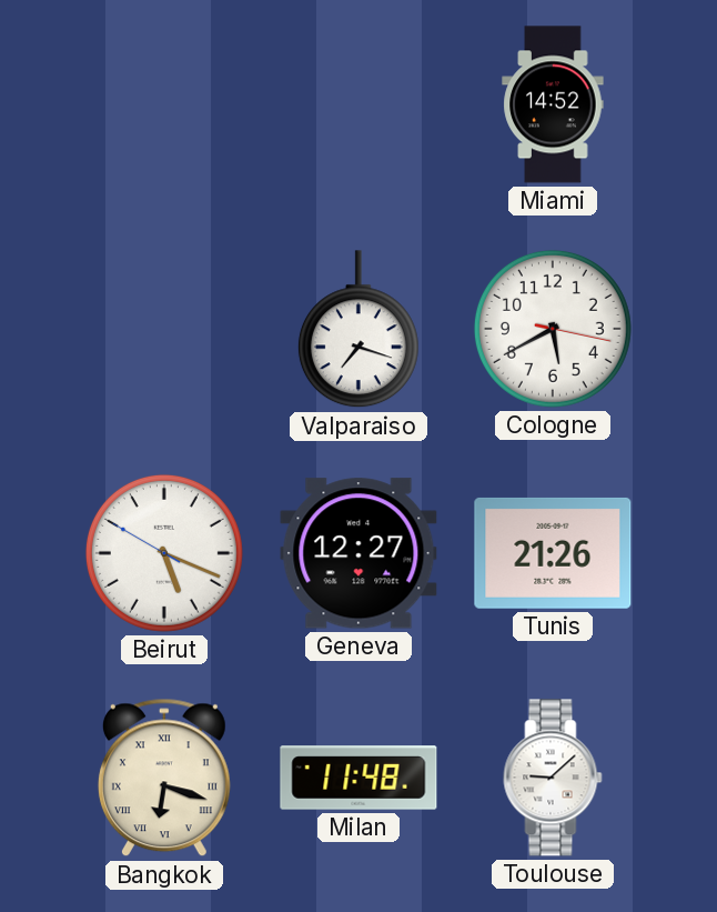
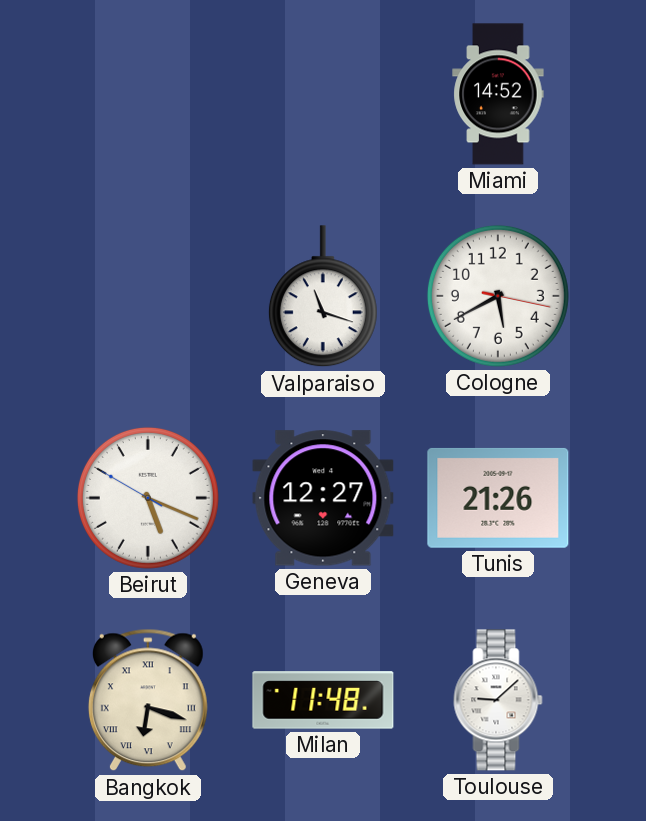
Valparaiso: 7:18 -> 11:18
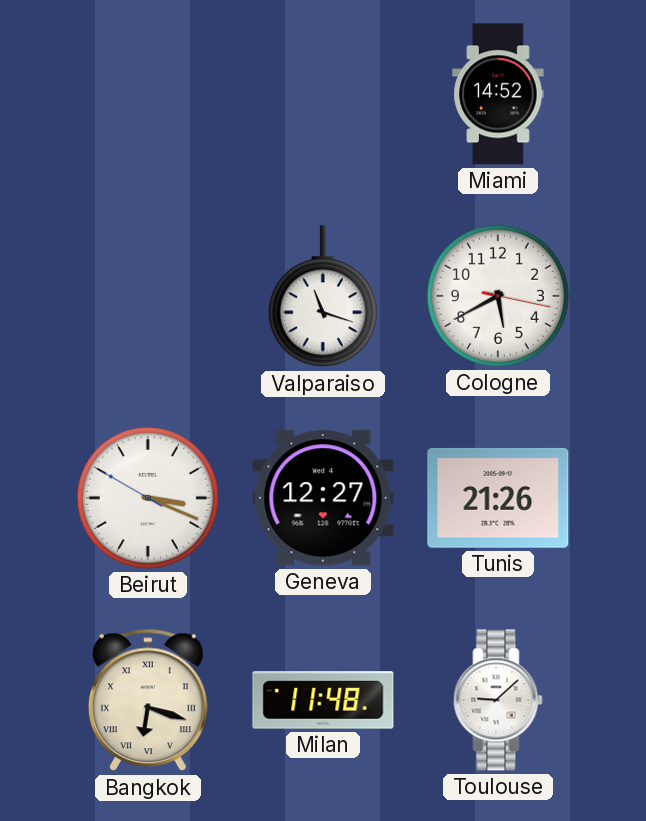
Beirut: 5:18 -> 3:18
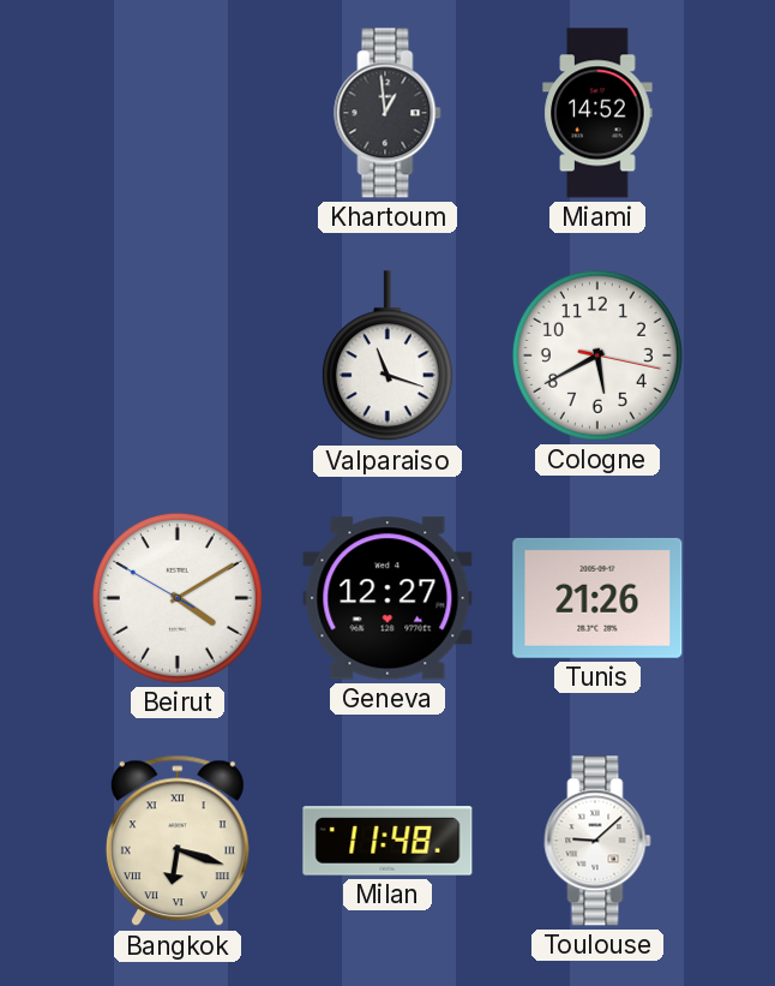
Khartoum: none -> 12:59
Beirut: 3:18 -> 4:09
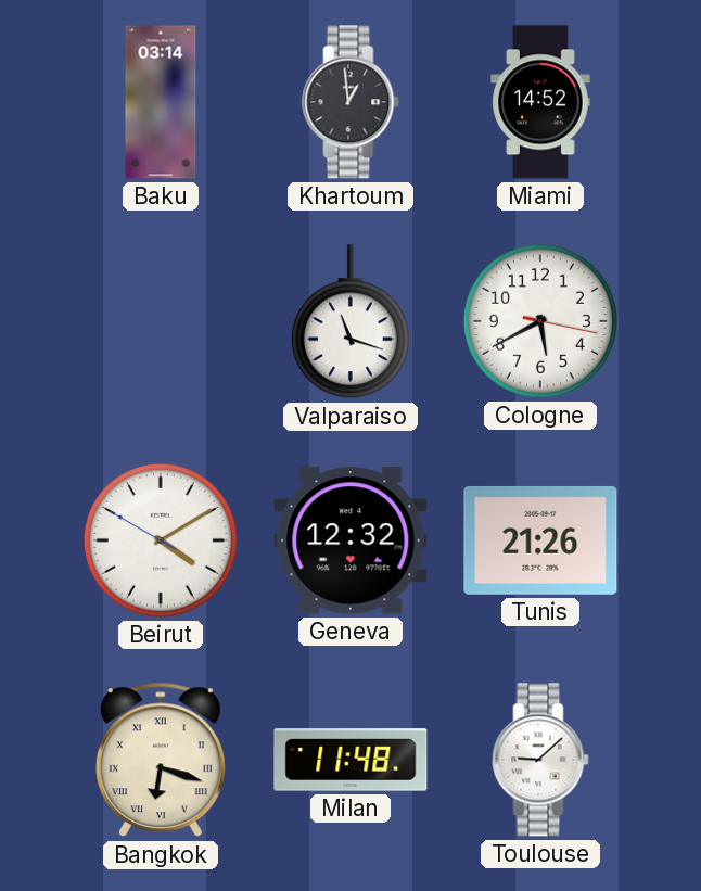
Baku: none -> 03:14
Geneva: 12:27 -> 12:32
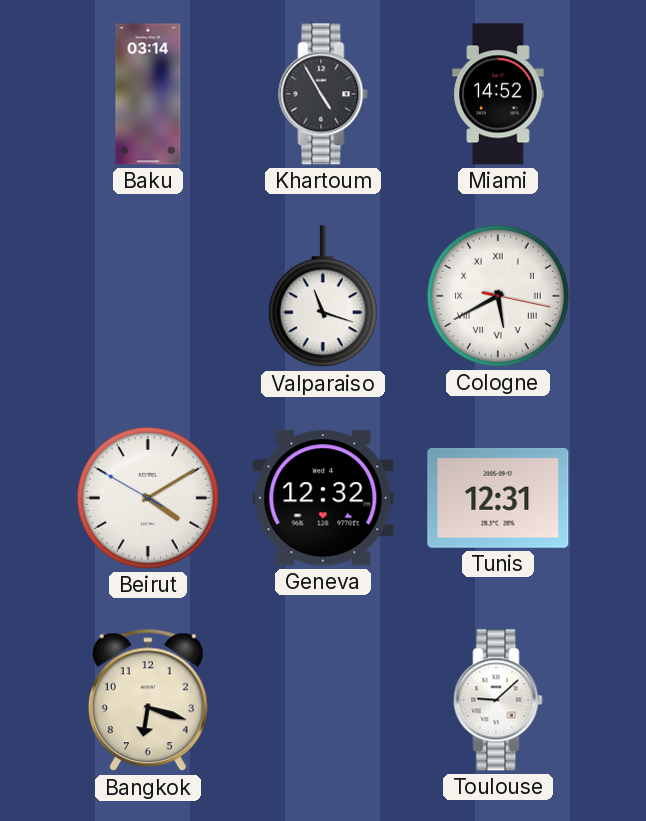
Khartoum: 12:59 -> 4:55
Cologne numerals: Arabic -> Roman
Tunis: 21:26 -> 12:31
Bangkok numerals: Roman -> Arabic
Milan: 11:48 -> none
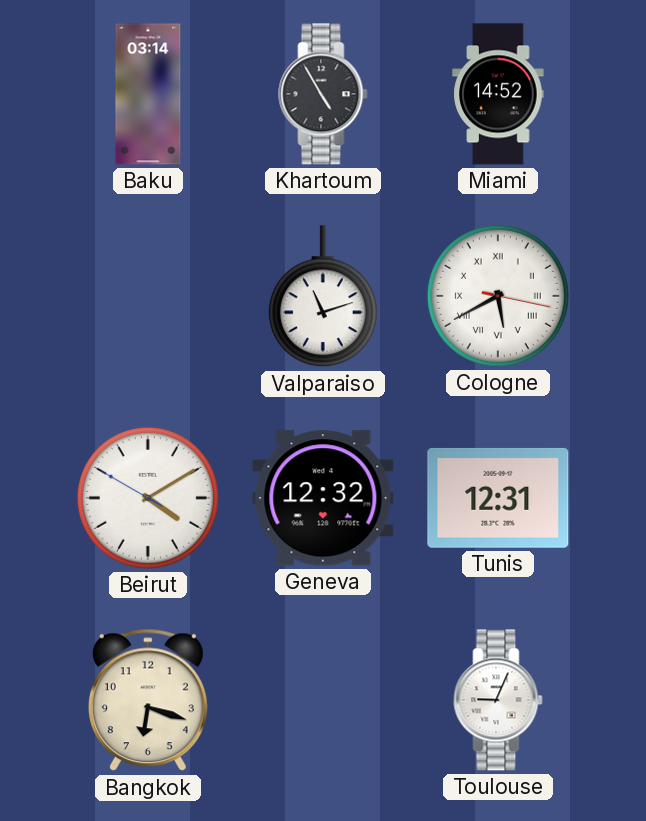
Valparaiso: 11:18 -> 11:12
Toulouse: 9:08 -> 9:04
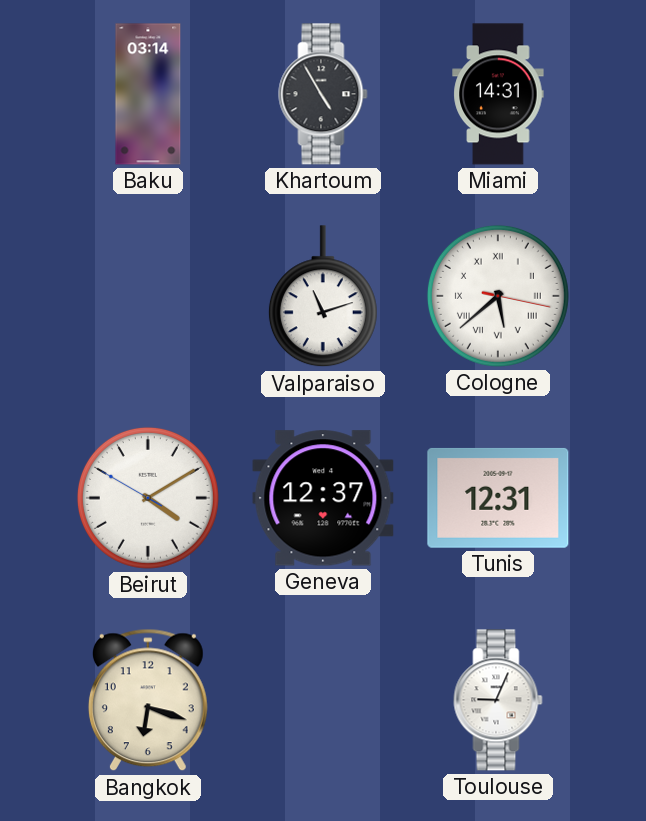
Miami: 14:52 -> 14:31
Cologne: 5:40 -> 5:38
Geneva: 12:32 -> 12:37
